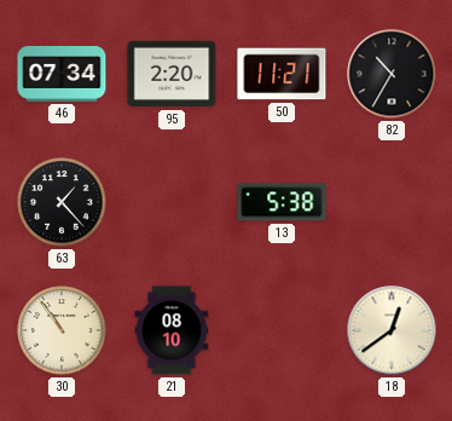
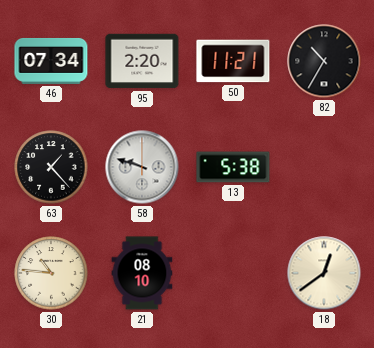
58: none -> 9:48
30: 10:54 -> 10:46
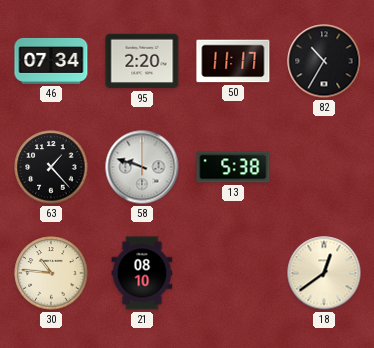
50: 11:21 -> 11:17
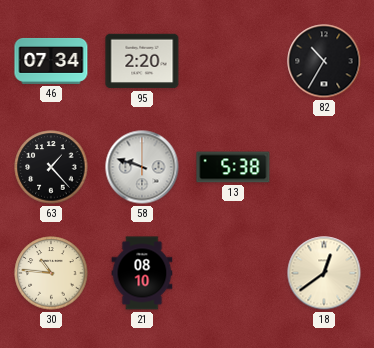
50: 11:17 -> none
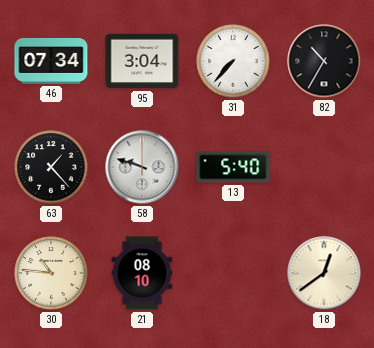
95: 2:20 -> 3:04
31: none -> 7:37
13: 5:38 -> 5:40
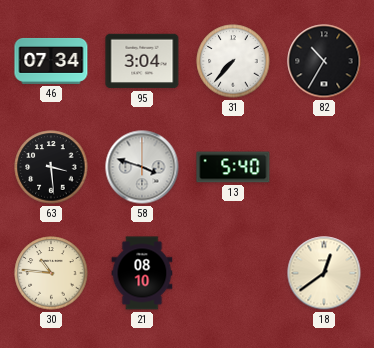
63: 1:23 -> 3:29
58: 9:48 -> 3:48
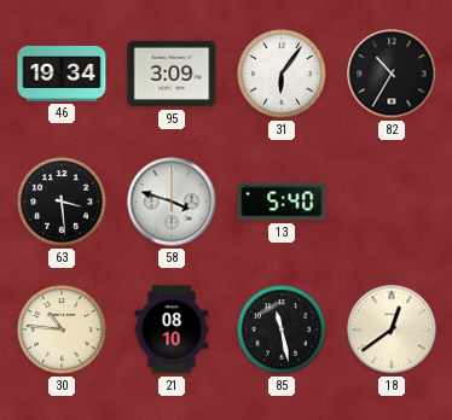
46: 07:34 -> 19:34
95: 3:04 -> 3:09
31: 7:37 -> 6:06
85: none -> 11:28
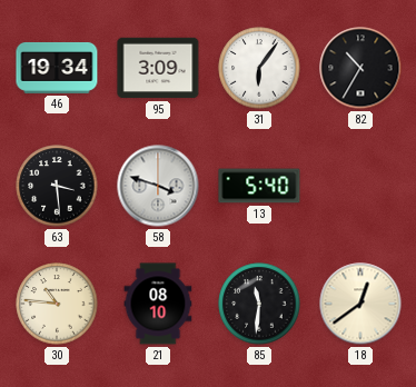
85: 11:28 -> 11:31
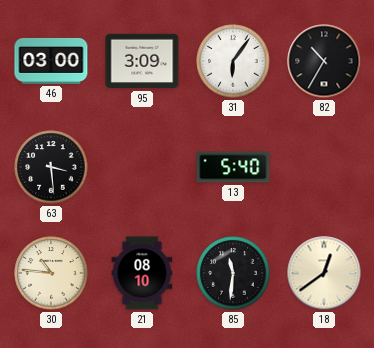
46: 19:34 -> 03:00
58: 3:48 -> none
